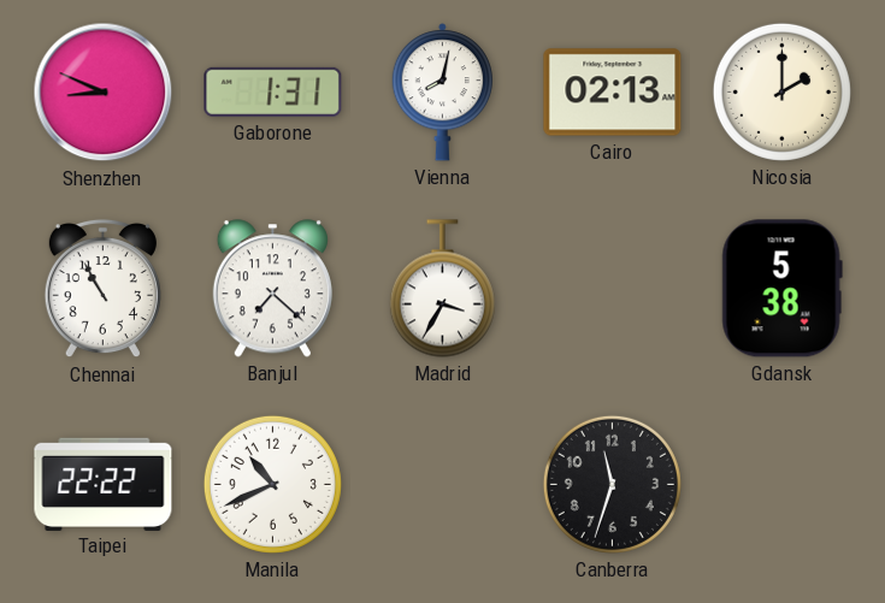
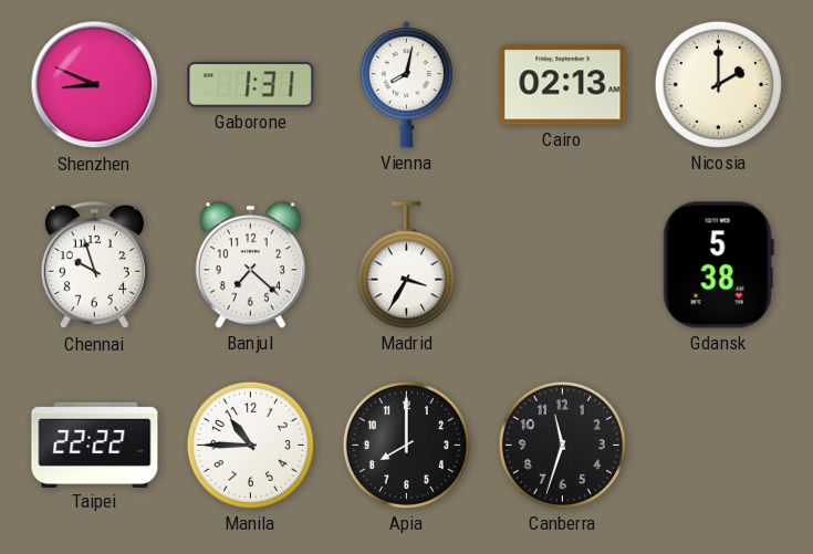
Chennai: 10:55 -> 9:57
Manila: 10:41 -> 10:45
Apia: none -> 8:00
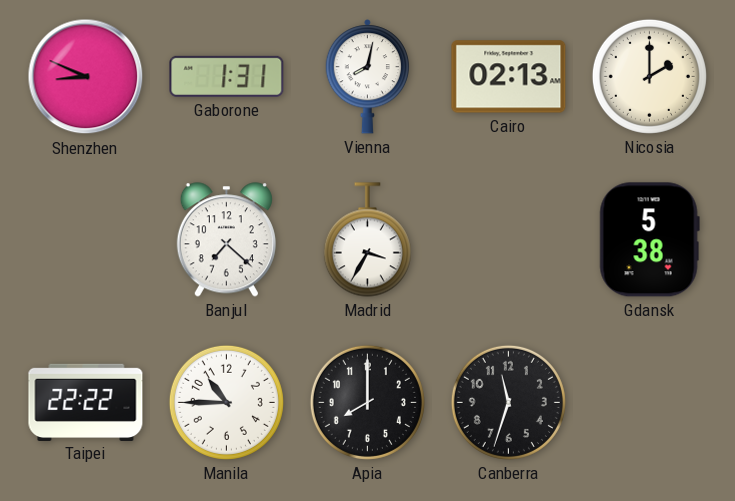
Chennai: 9:57 -> none
